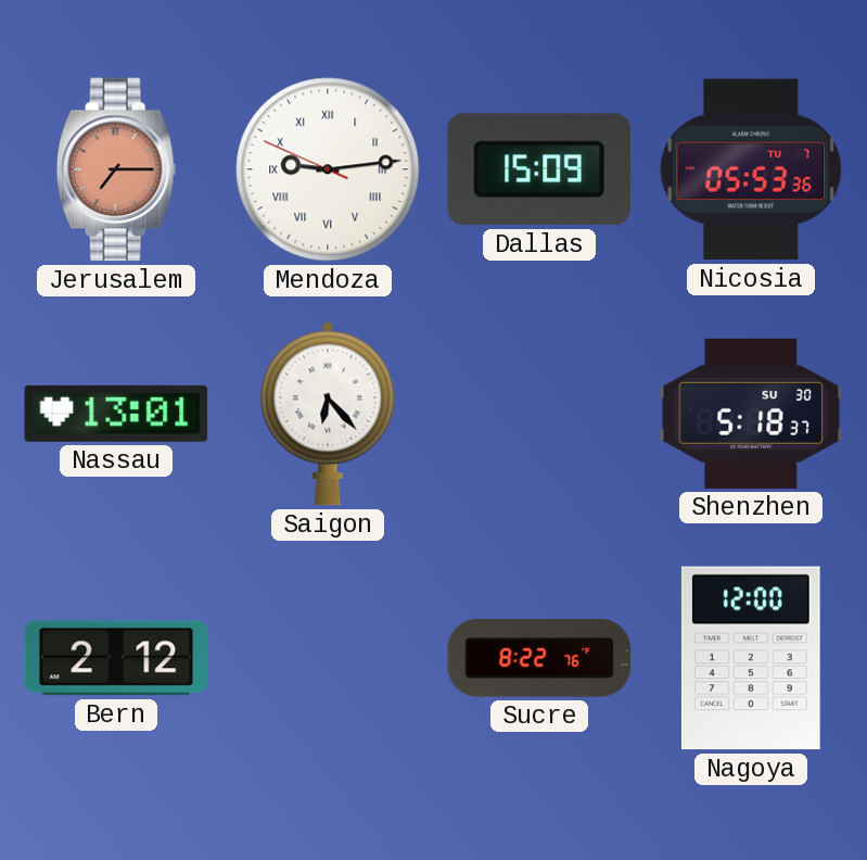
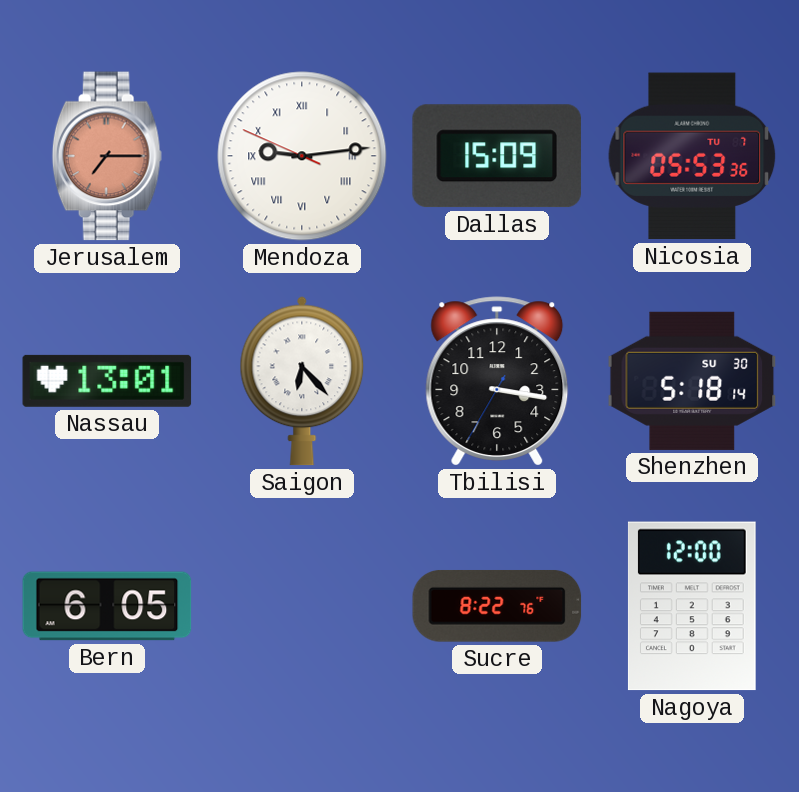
Tbilisi: none -> 3:16
Shenzhen: 5:18:37 -> 5:18:14
Bern: 2:12 -> 6:05
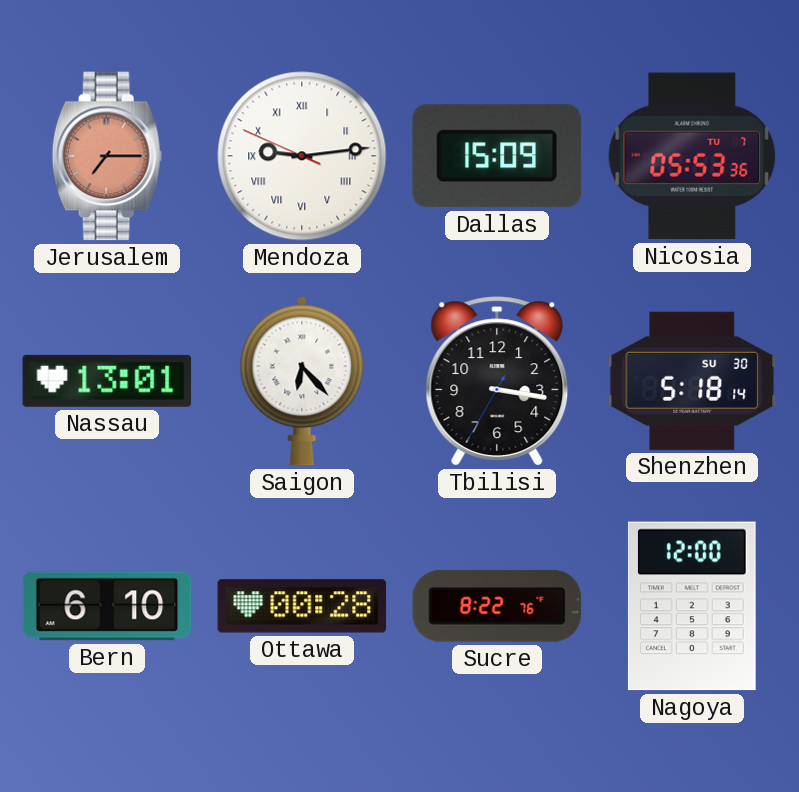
Bern: 6:05 -> 6:10
Ottawa: none -> 00:28
